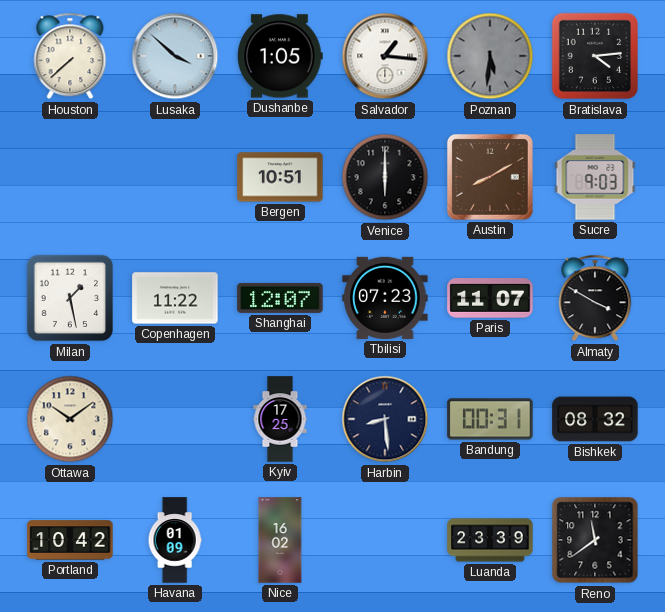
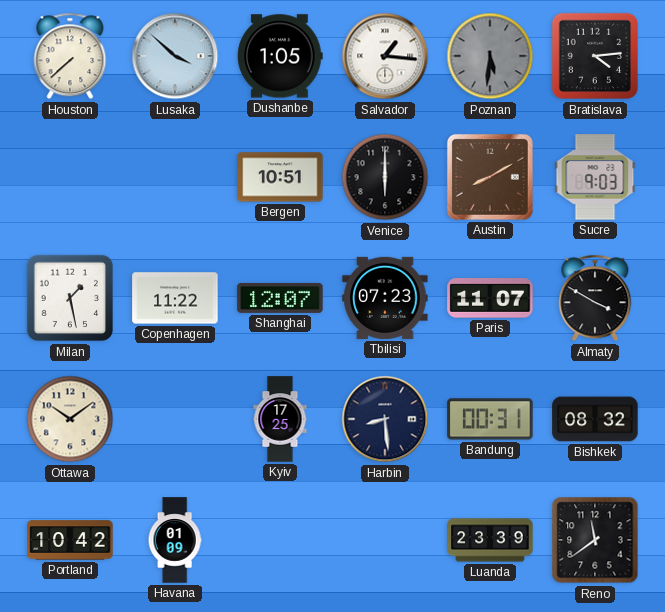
Nice: 16:02 -> none
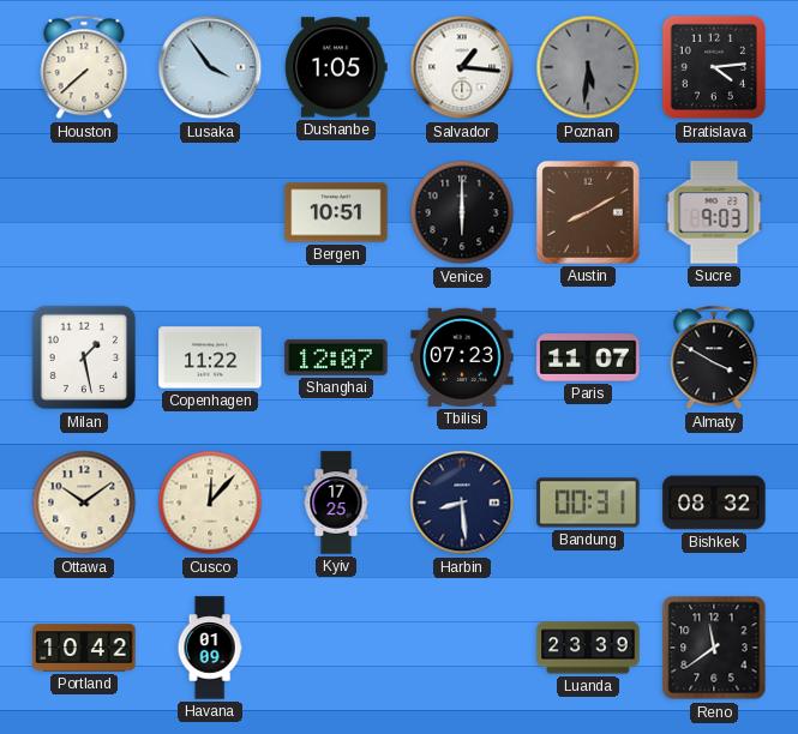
Lusaka: 3:52 -> 3:54
Cusco: none -> 12:07
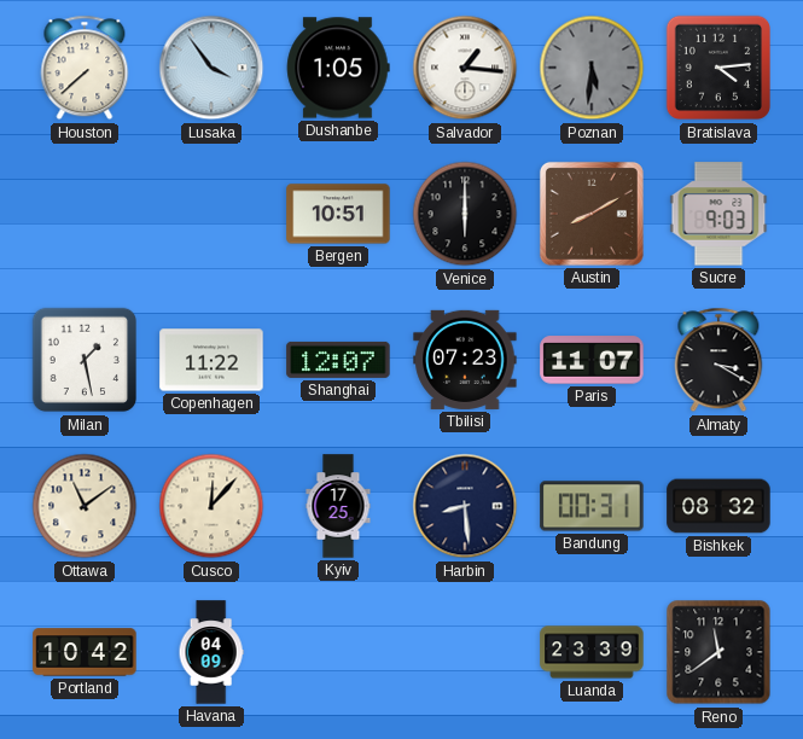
Almaty: 3:50 -> 3:20
Ottawa: 10:09 -> 11:09
Havana: 01:09 -> 04:09
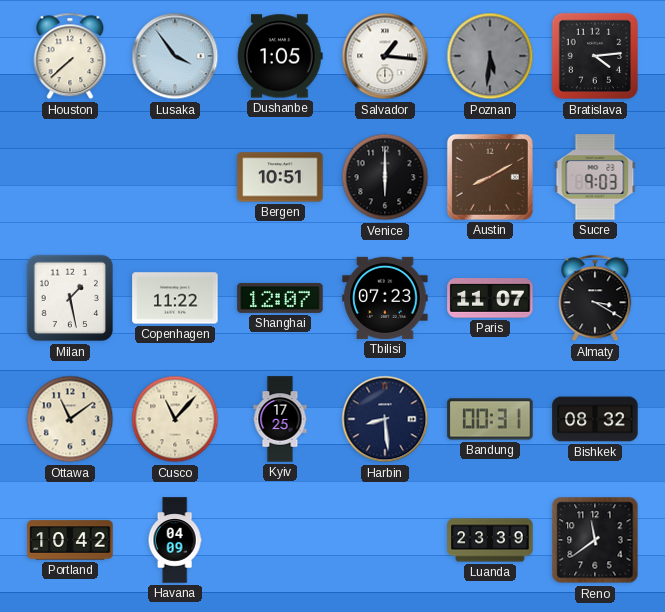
Cusco: 12:07 -> 11:07
